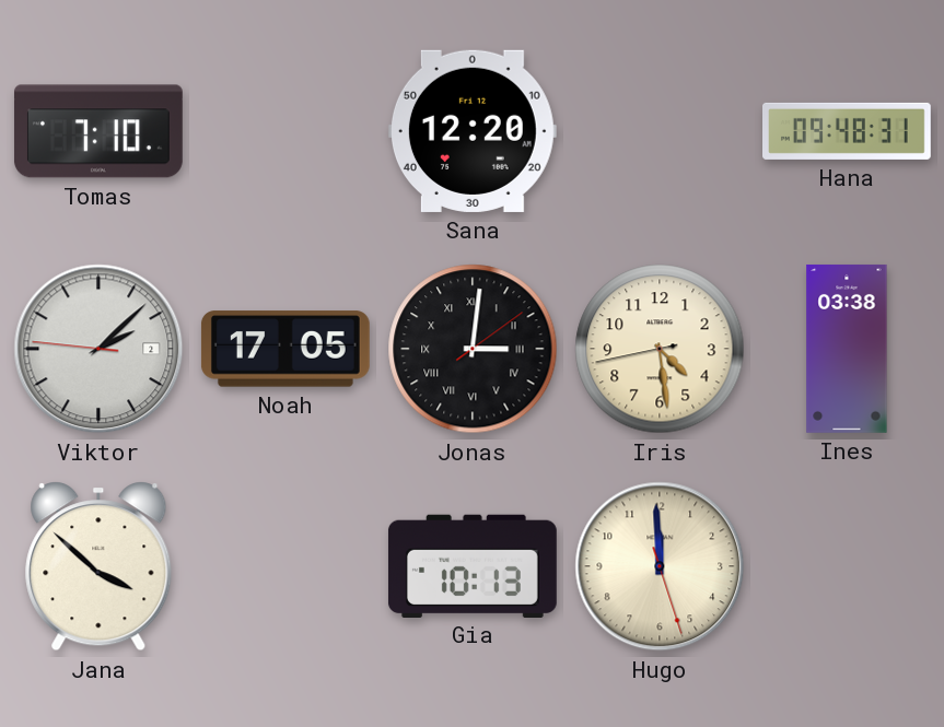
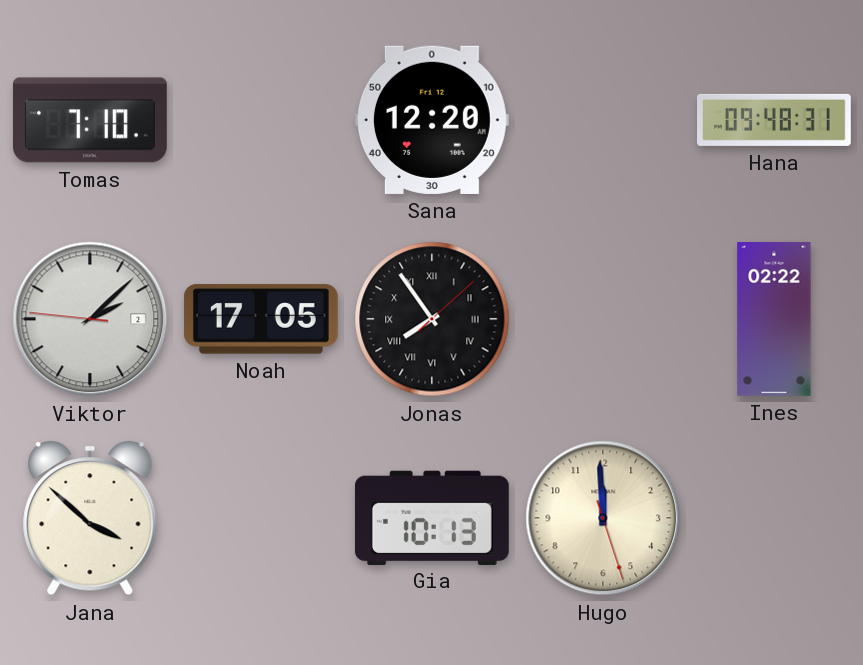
Jonas: 3:01 -> 7:54
Iris: 4:28 -> none
Ines: 03:38 -> 02:22
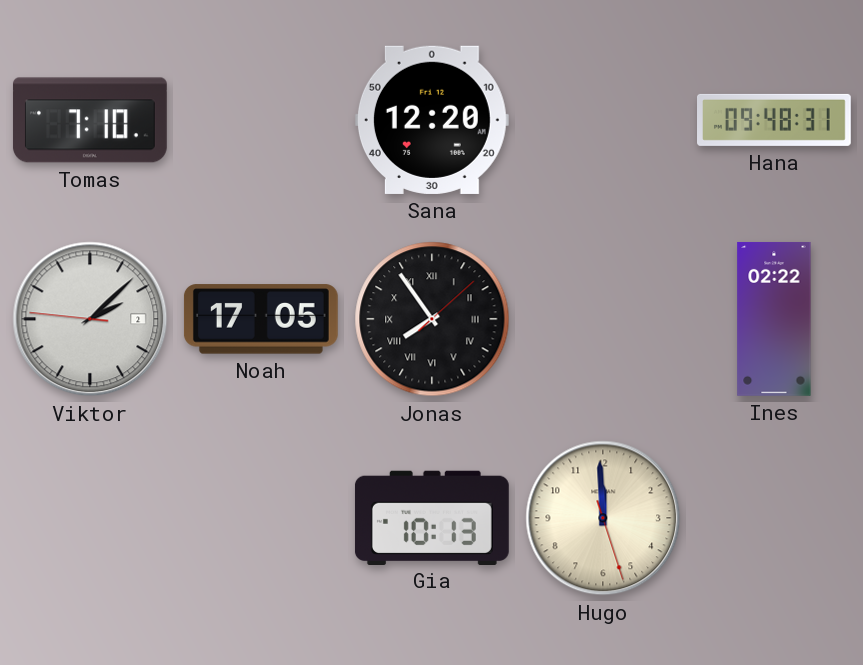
Jana: 3:52 -> none
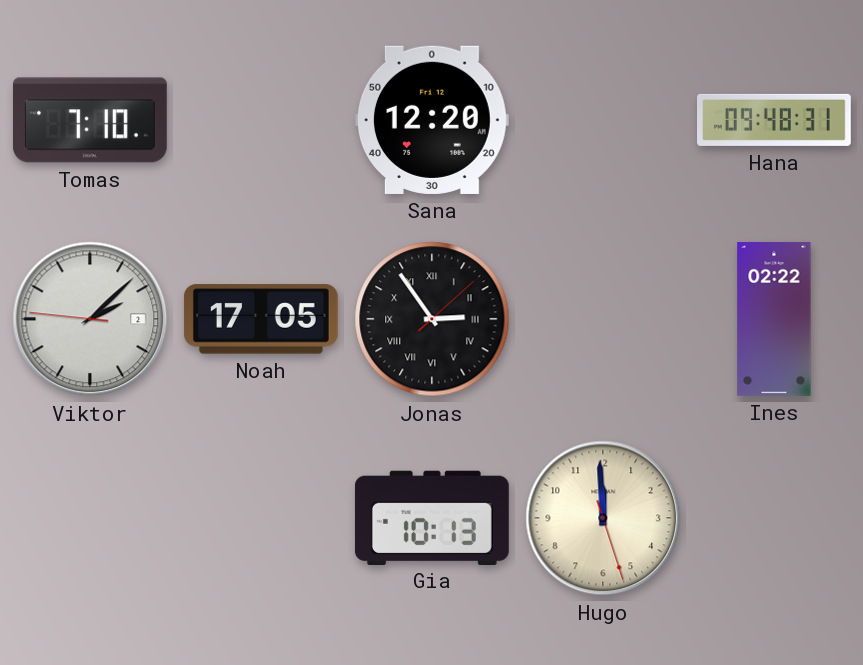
Jonas: 7:54 -> 2:54
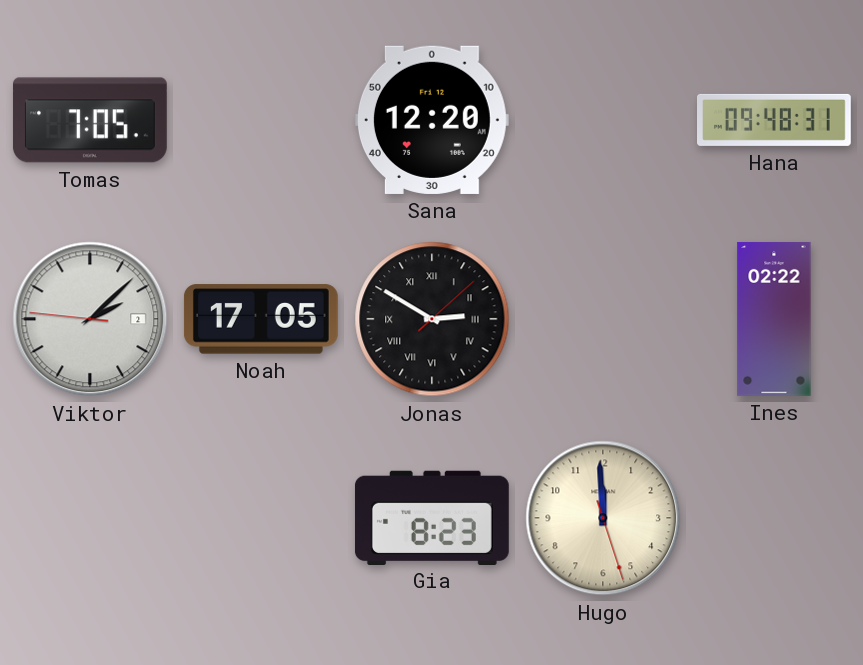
Tomas: 7:10 -> 7:05
Jonas: 2:54 -> 2:50
Gia: 10:13 -> 8:23
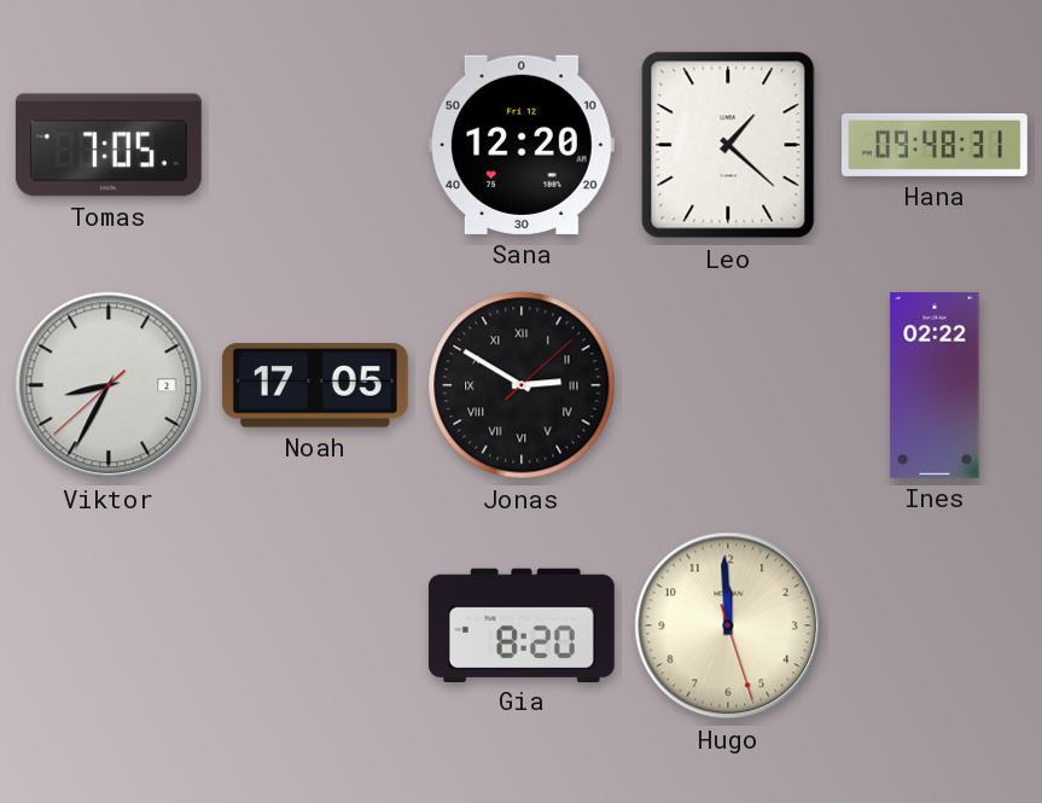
Leo: none -> 1:22
Viktor: 2:07 -> 8:34
Gia: 8:23 -> 8:20
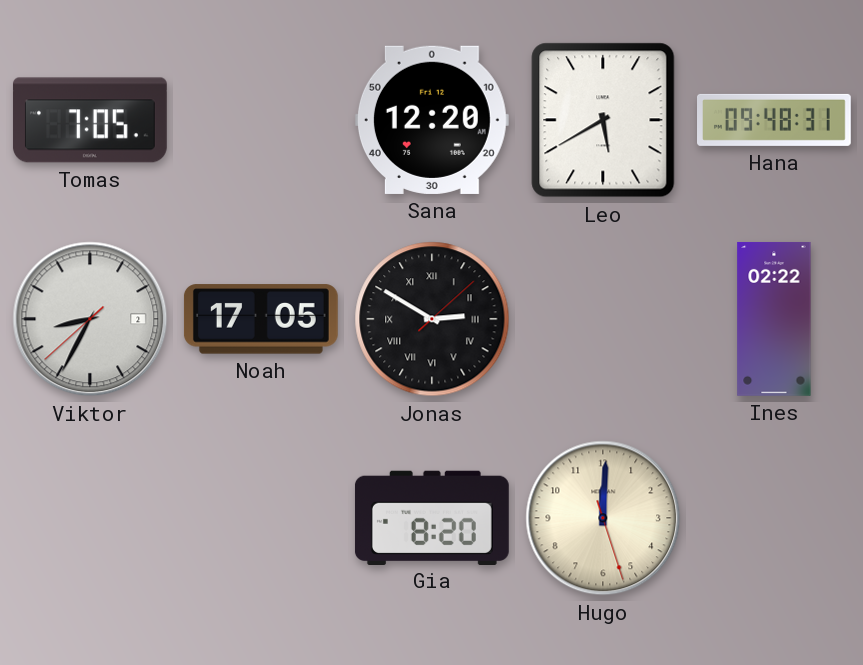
Leo: 1:22 -> 5:40
Hugo: 11:59 -> 12:00
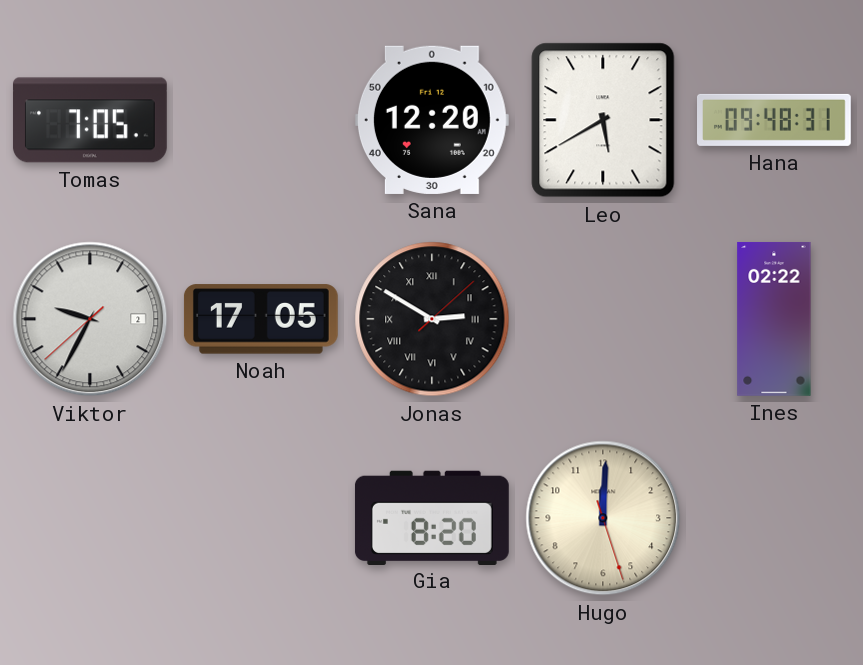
Viktor: 8:34 -> 9:34
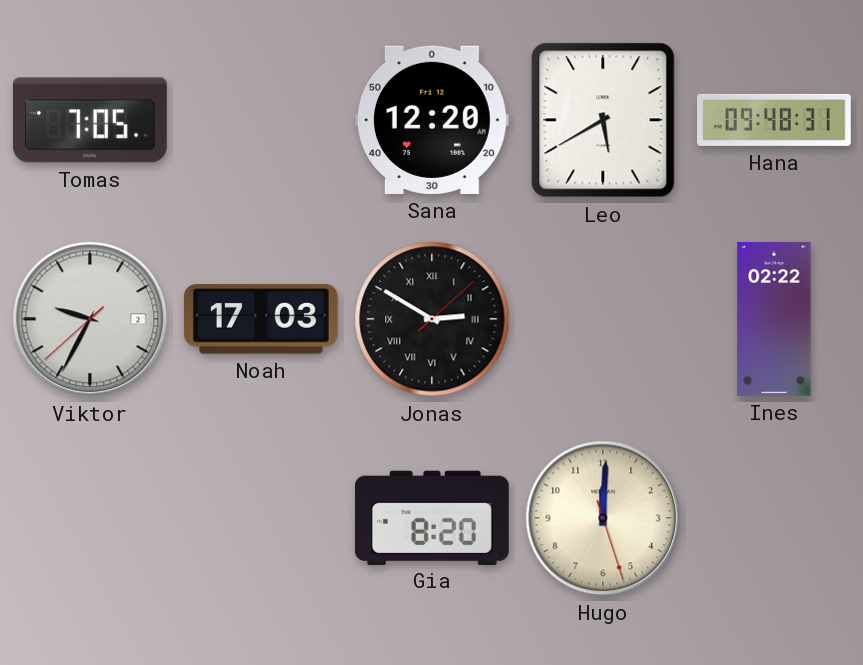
Noah: 17:05 -> 17:03
